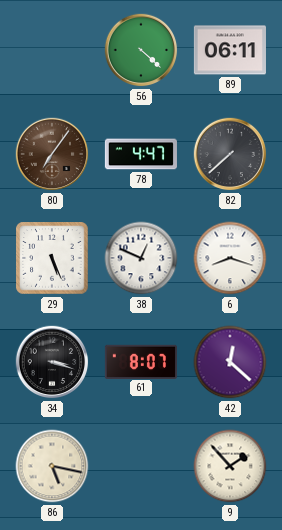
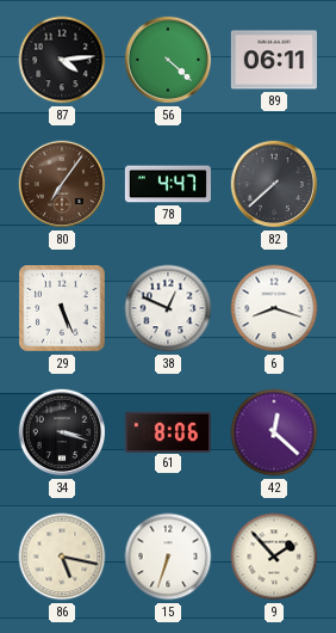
87: none -> 4:14
61: 8:07 -> 8:06
15: none -> 6:33
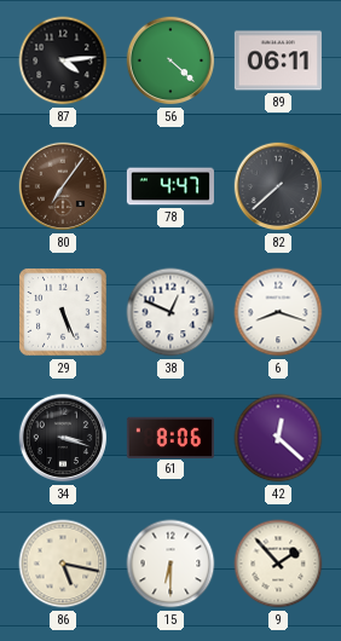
15: 6:33 -> 6:30
